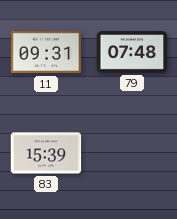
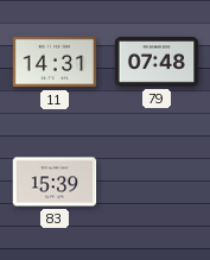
11: 09:31 -> 14:31
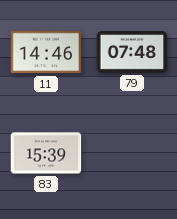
11: 14:31 -> 14:46
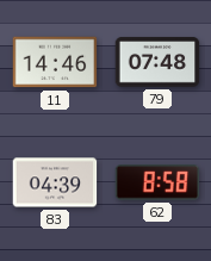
83: 15:39 -> 04:39
62: none -> 8:58
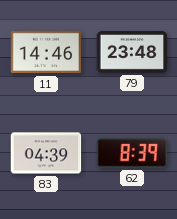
79: 07:48 -> 23:48
62: 8:58 -> 8:39
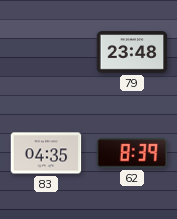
11: 14:46 -> none
83: 04:39 -> 04:35
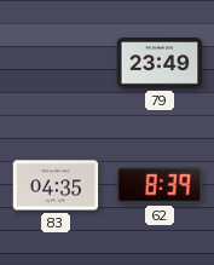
79: 23:48 -> 23:49
